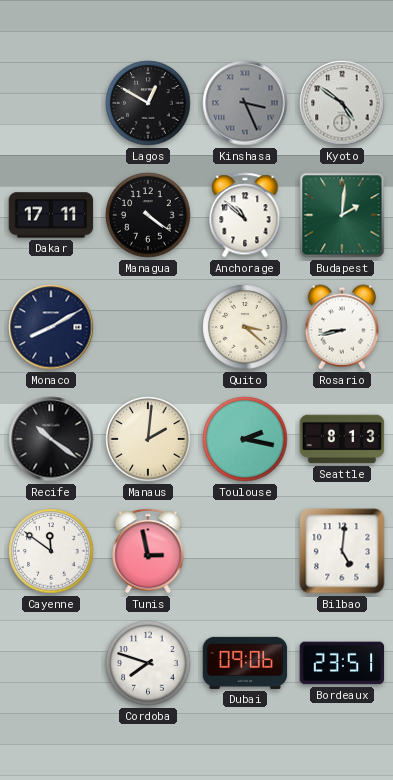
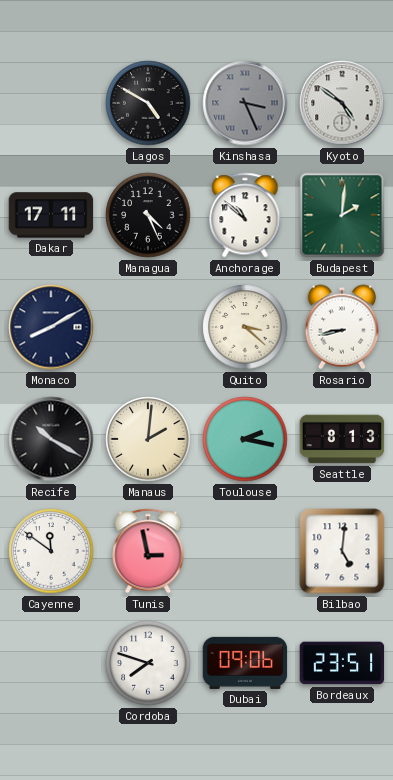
Lagos: 12:50 -> 4:50
Managua: 4:21 -> 4:26
Recife: 10:21 -> 10:20
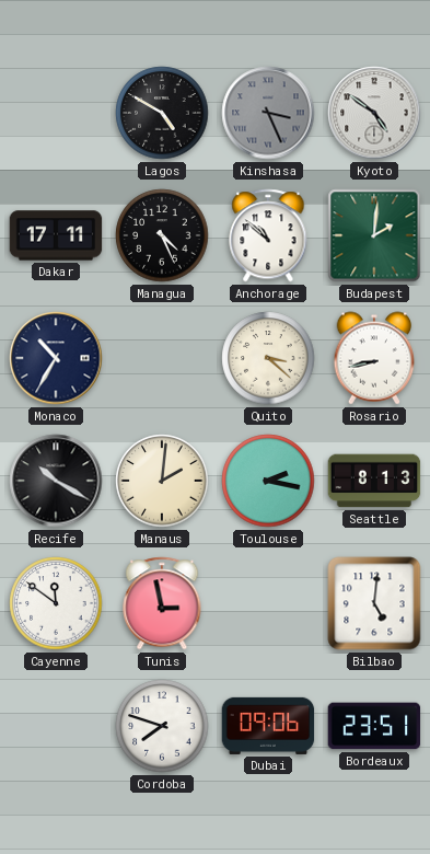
Monaco: 8:10 -> 10:35
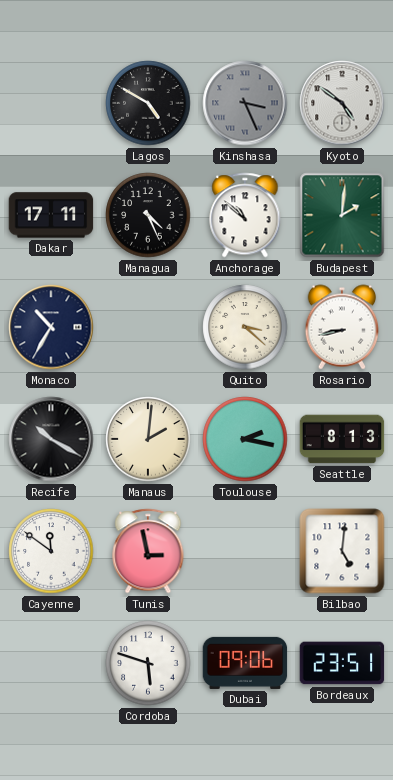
Cordoba: 7:48 -> 5:48
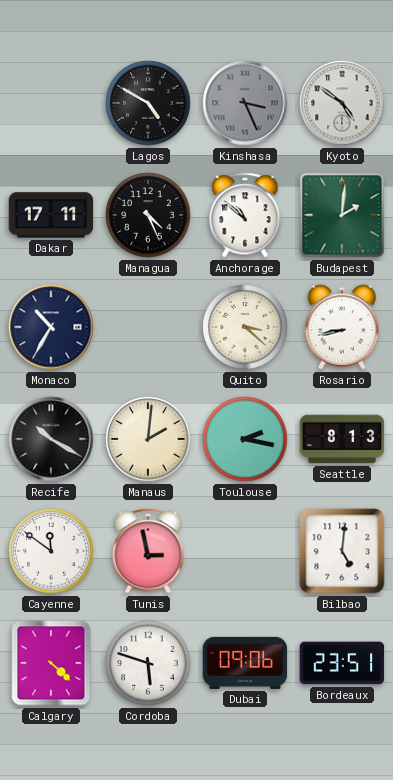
Calgary: none -> 4:22
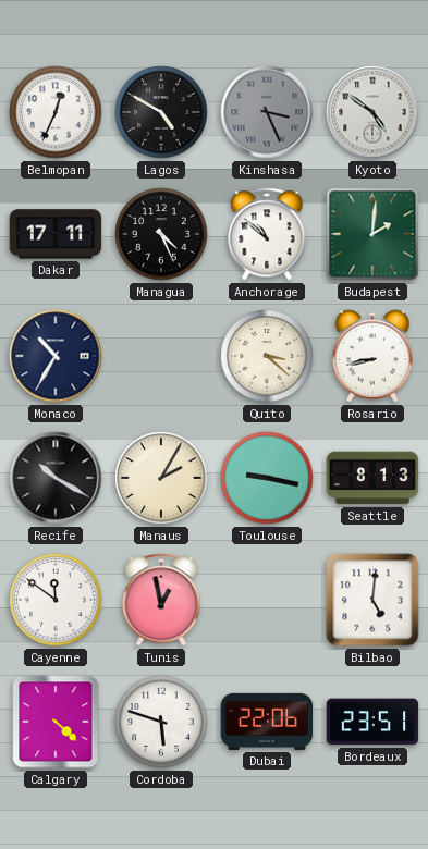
Belmopan: none -> 12:34
Manaus: 2:01 -> 2:05
Toulouse: 2:17 -> 9:17
Tunis: 2:58 -> 12:58
Dubai: 09:06 -> 22:06
